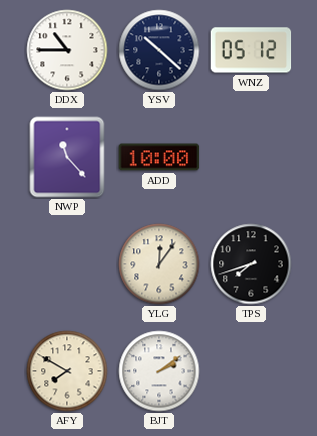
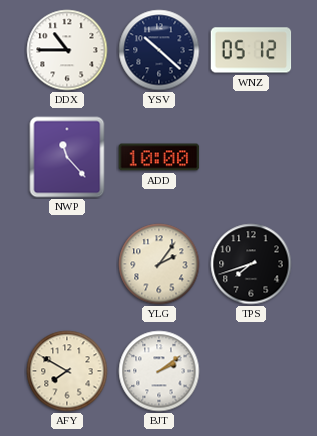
YLG: 12:06 -> 2:06
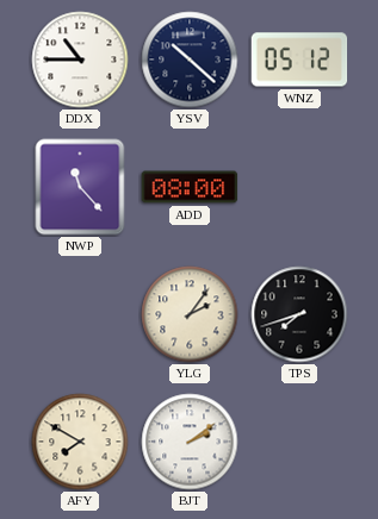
ADD: 10:00 -> 08:00
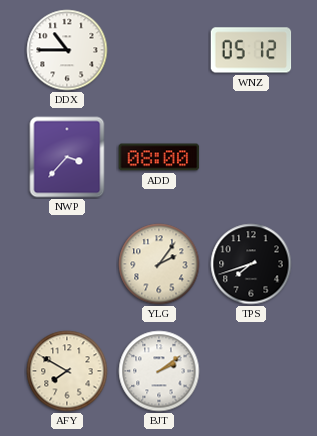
YSV: 10:22 -> none
NWP: 11:23 -> 3:37
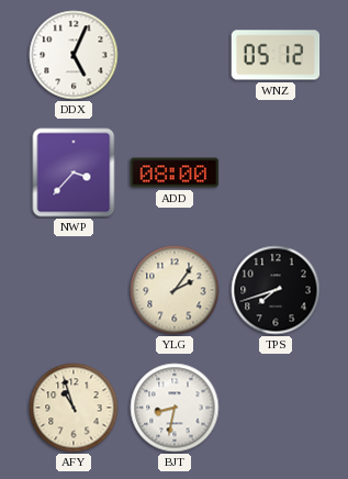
DDX: 10:45 -> 5:04
AFY: 7:50 -> 10:57
BJT: 2:09 -> 8:32
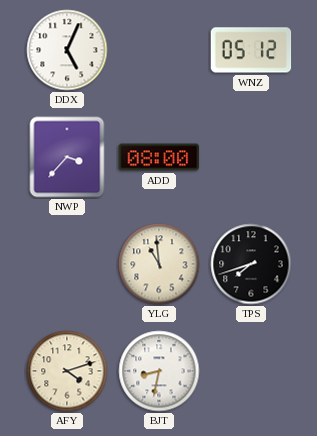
YLG: 2:06 -> 10:59
AFY: 10:57 -> 4:12
